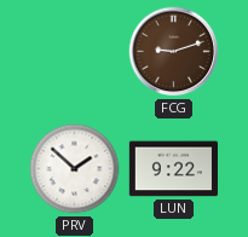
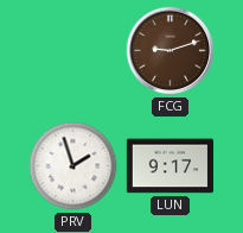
PRV: 1:52 -> 1:57
LUN: 9:22 -> 9:17
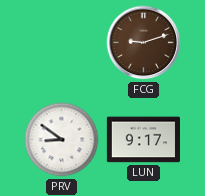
PRV: 1:57 -> 8:51
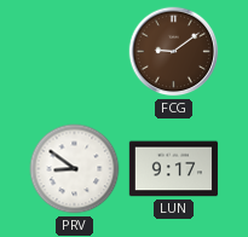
FCG: 9:12 -> 9:09
